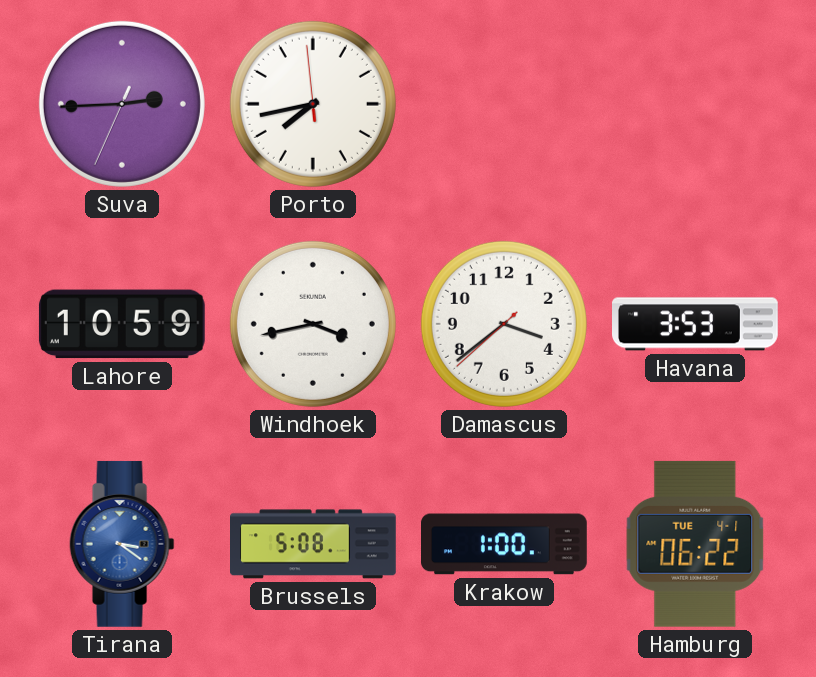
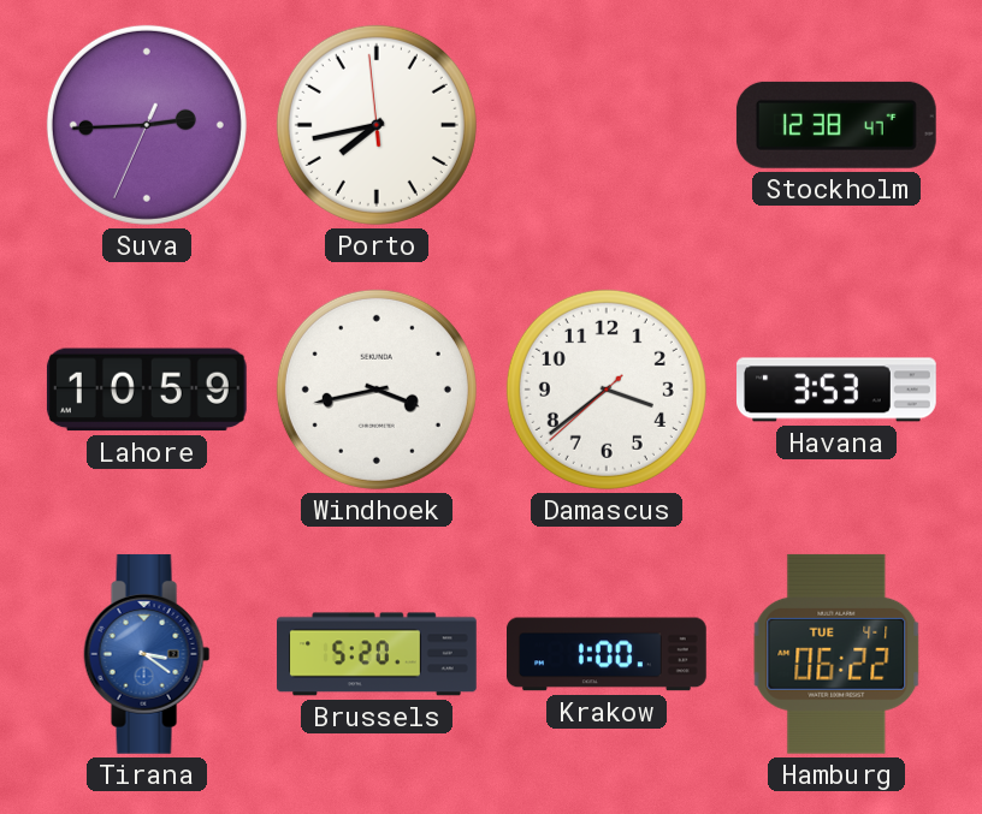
Stockholm: none -> 12:38
Brussels: 5:08 -> 5:20
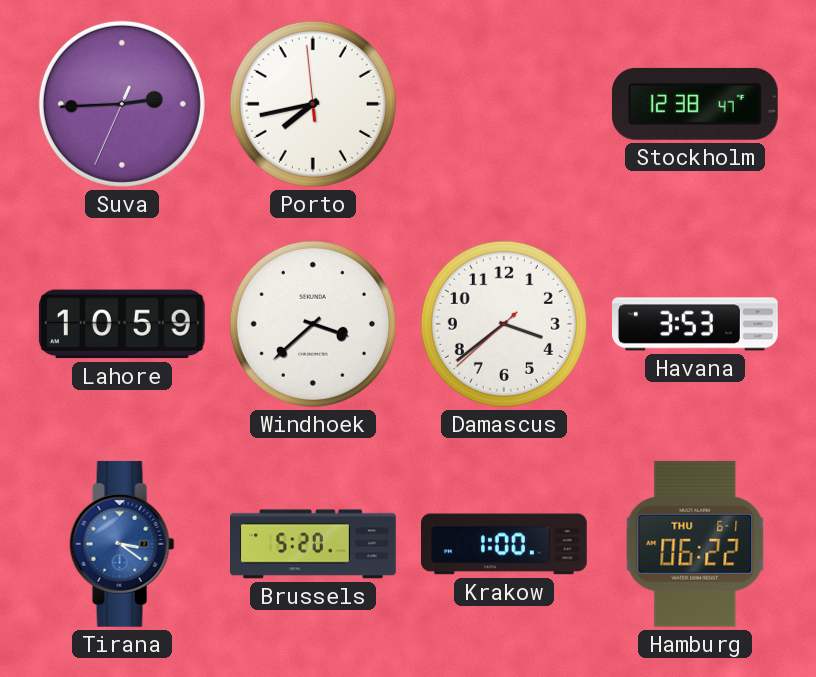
Windhoek: 3:43 -> 3:38
Hamburg date: TUE 4-1 -> THU 6-1
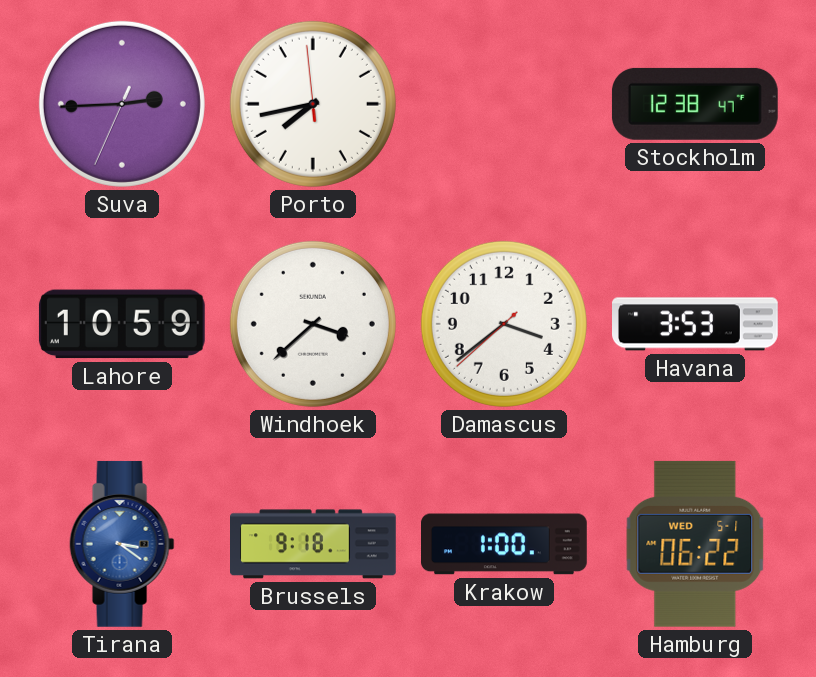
Brussels: 5:20 -> 9:18
Hamburg date: THU 6-1 -> WED 5-1
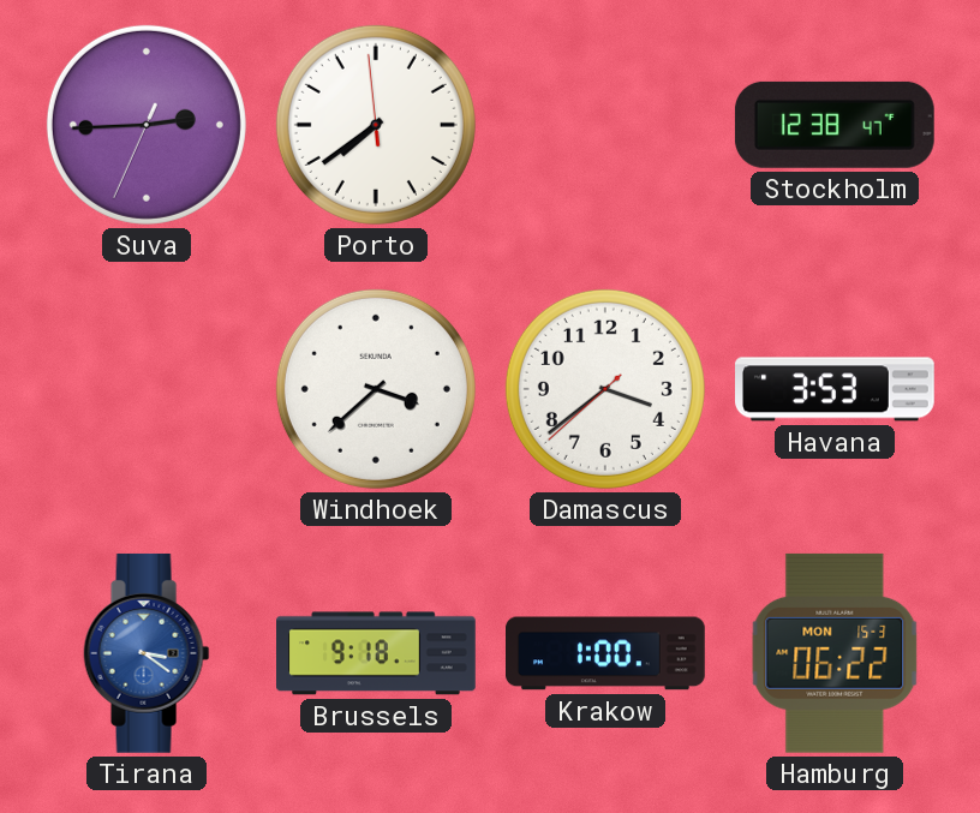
Porto: 7:42 -> 7:38
Lahore: 10:59 -> none
Hamburg date: WED 5-1 -> MON 15-3
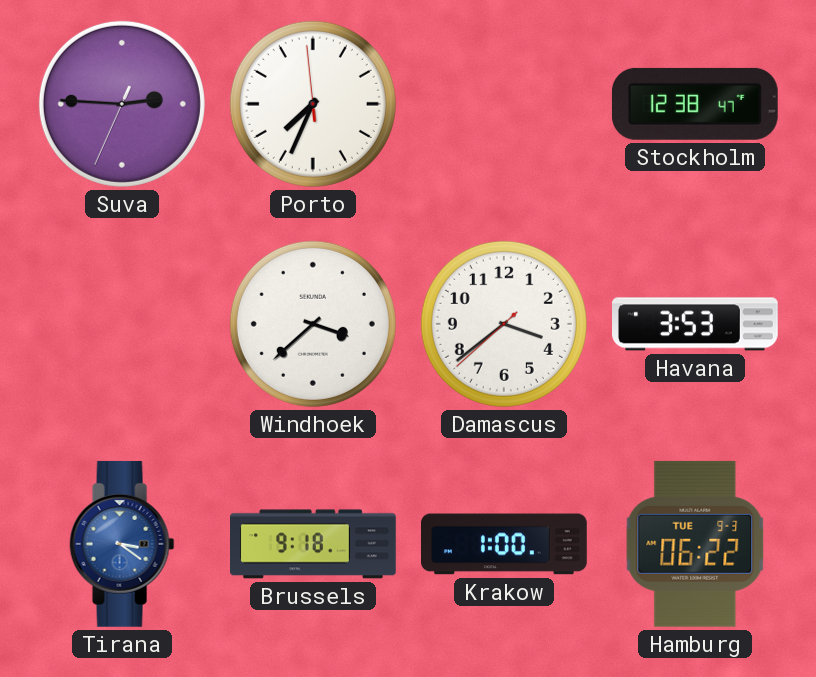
Suva: 2:44 -> 2:45
Porto: 7:38 -> 7:33
Hamburg date: MON 15-3 -> TUE 9-3
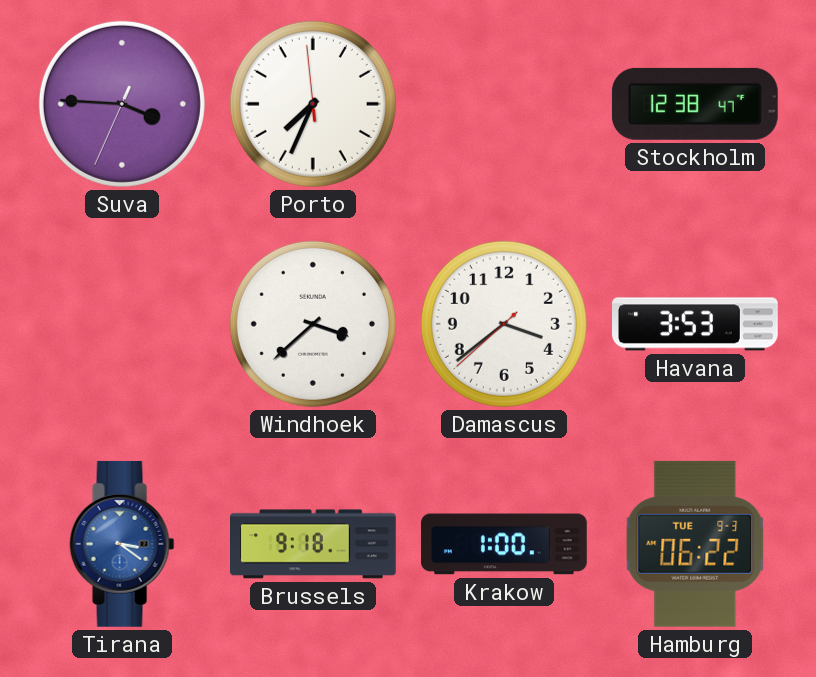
Suva: 2:45 -> 3:45
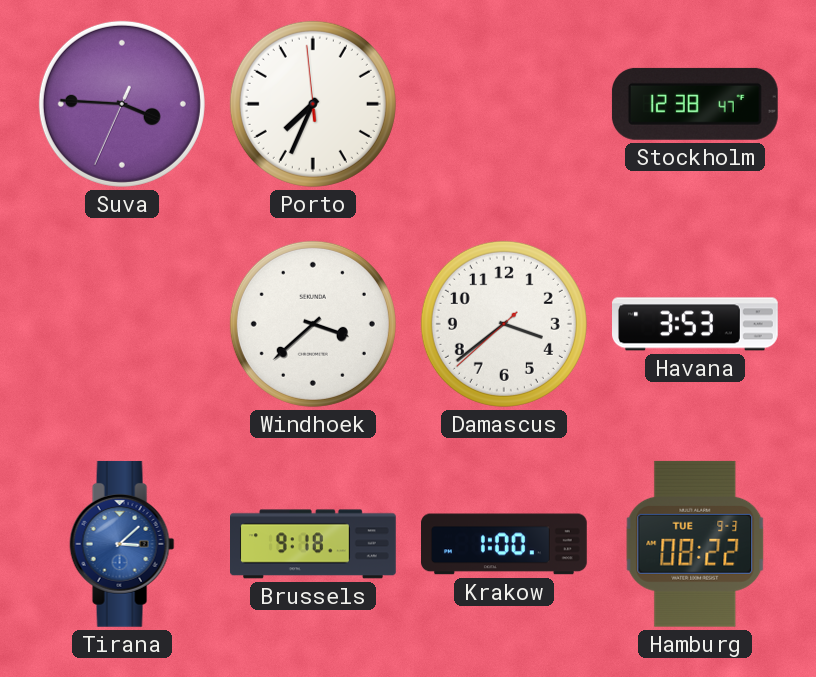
Tirana: 3:21 -> 3:08
Hamburg: 06:22 -> 08:22
